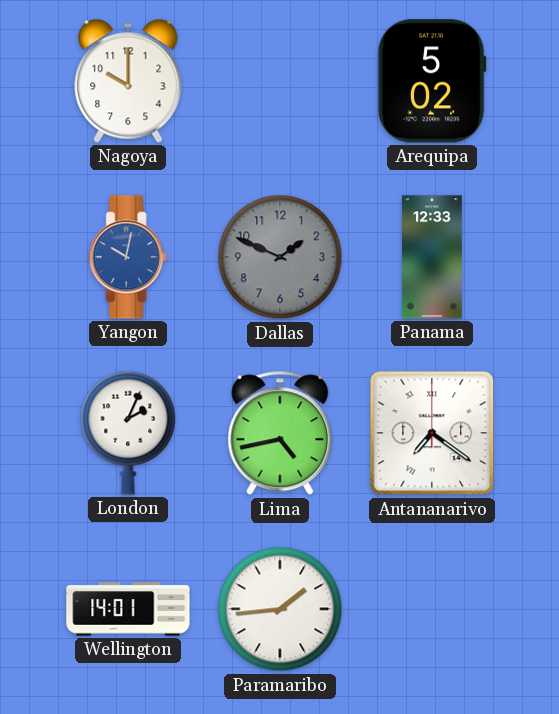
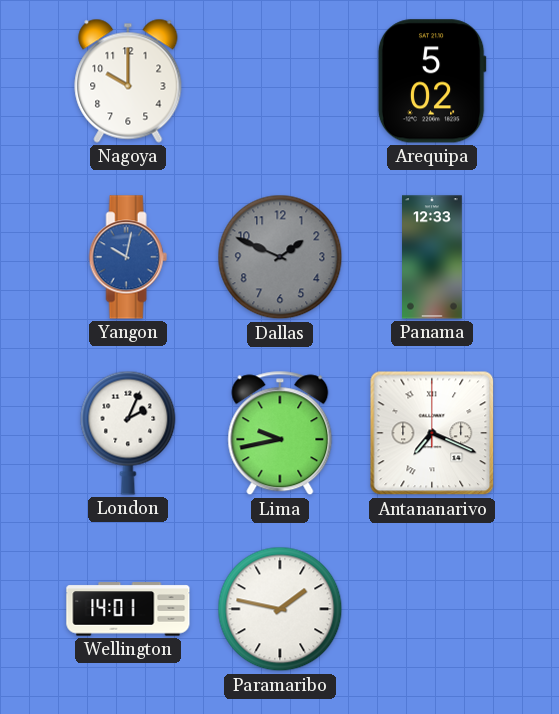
Lima: 4:43 -> 9:43
Antananarivo: 7:21 -> 7:19
Paramaribo: 1:44 -> 1:47
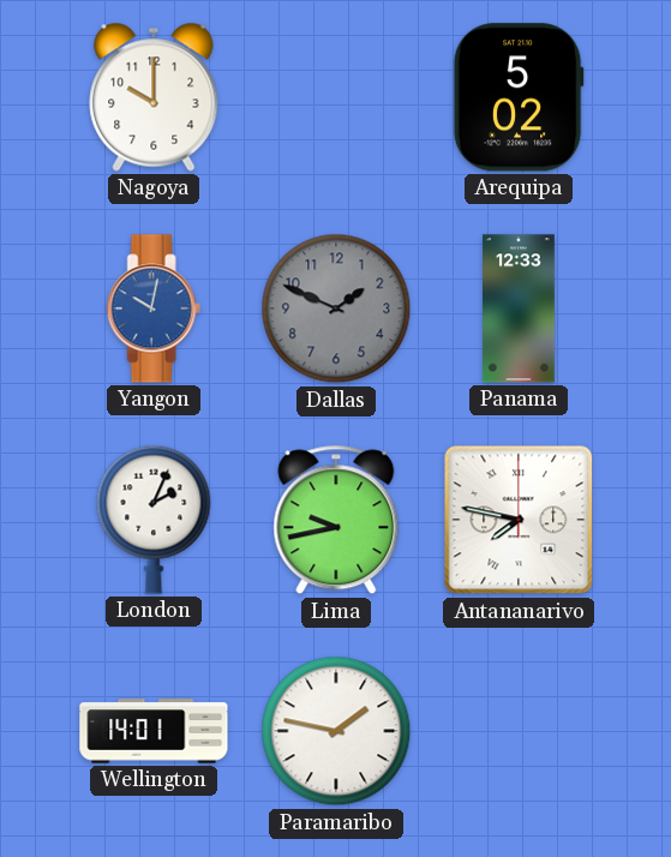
Antananarivo: 7:19 -> 7:47
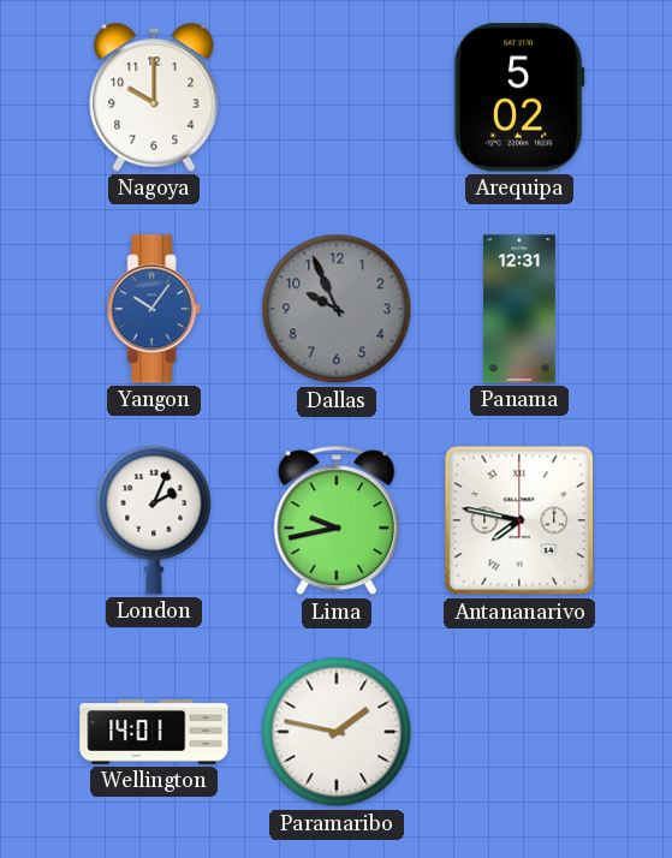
Yangon: 10:02 -> 10:06
Dallas: 1:49 -> 9:56
Panama: 12:33 -> 12:31
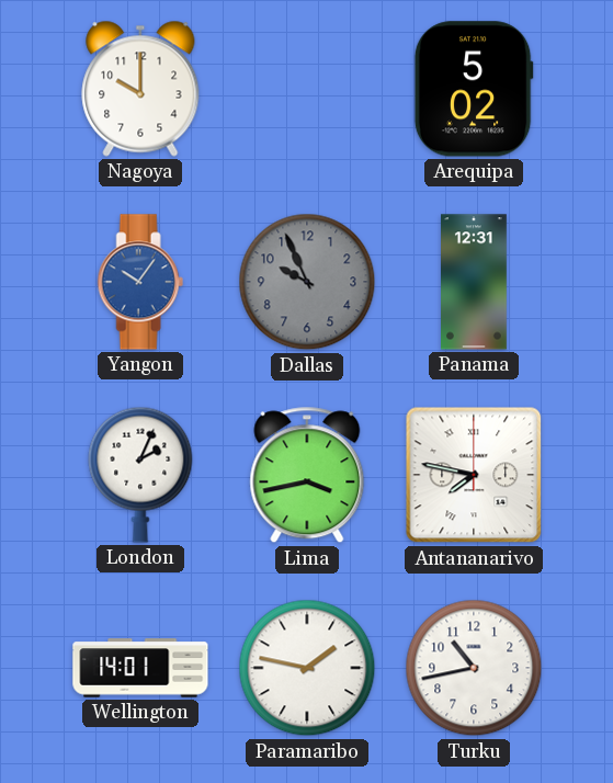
Lima: 9:43 -> 3:43
Turku: none -> 10:43
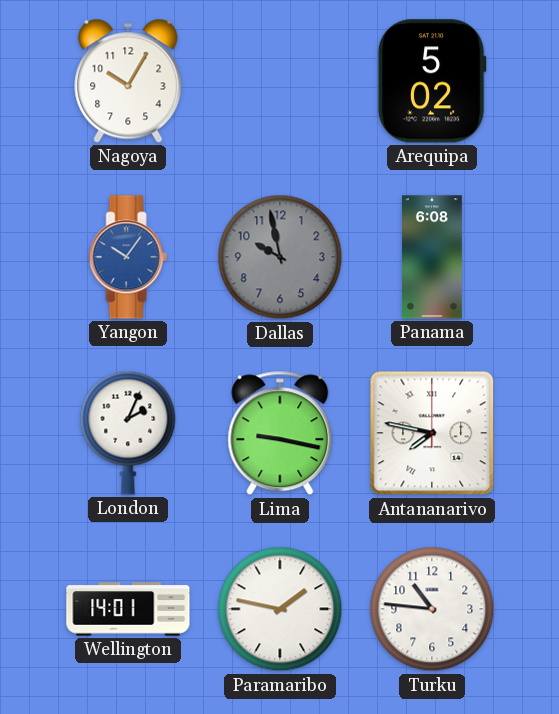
Nagoya: 10:00 -> 10:05
Dallas: 9:56 -> 9:58
Panama: 12:31 -> 6:08
Lima: 3:43 -> 9:17
Turku: 10:43 -> 10:46
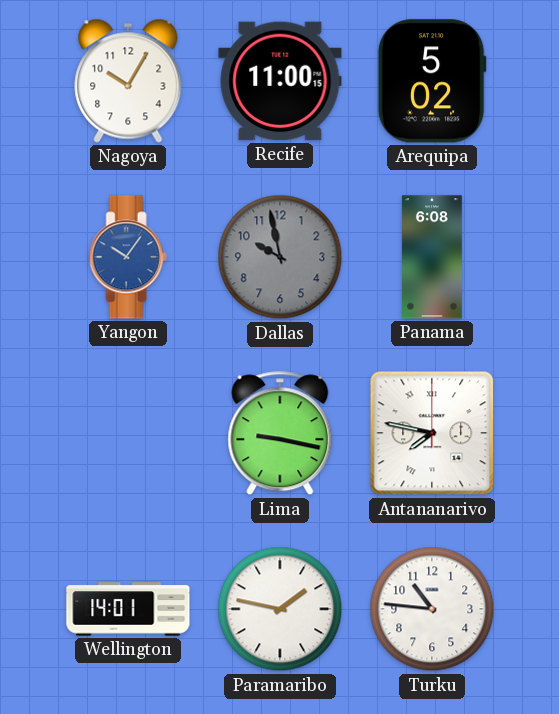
Recife: none -> 11:00
London: 2:04 -> none
